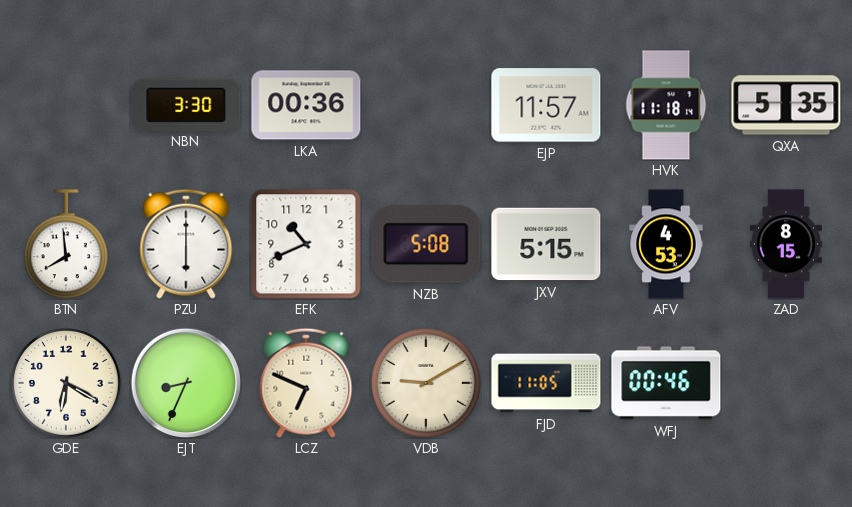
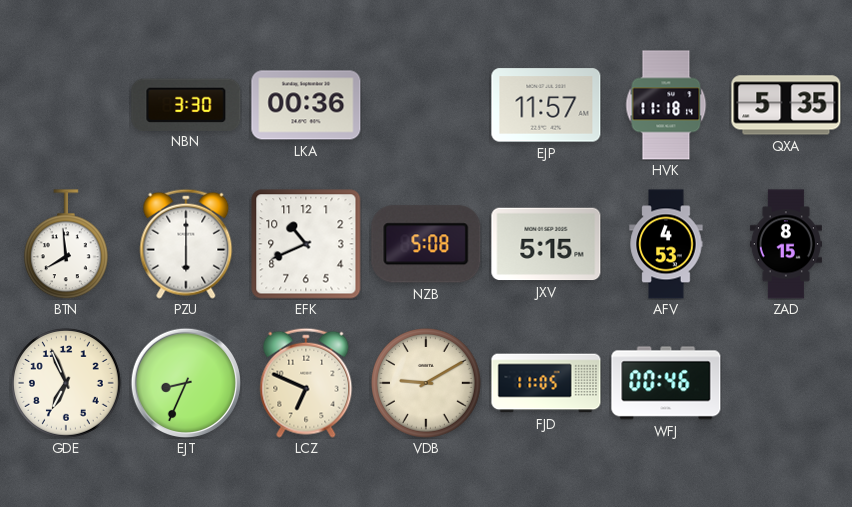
GDE: 6:20 -> 6:56
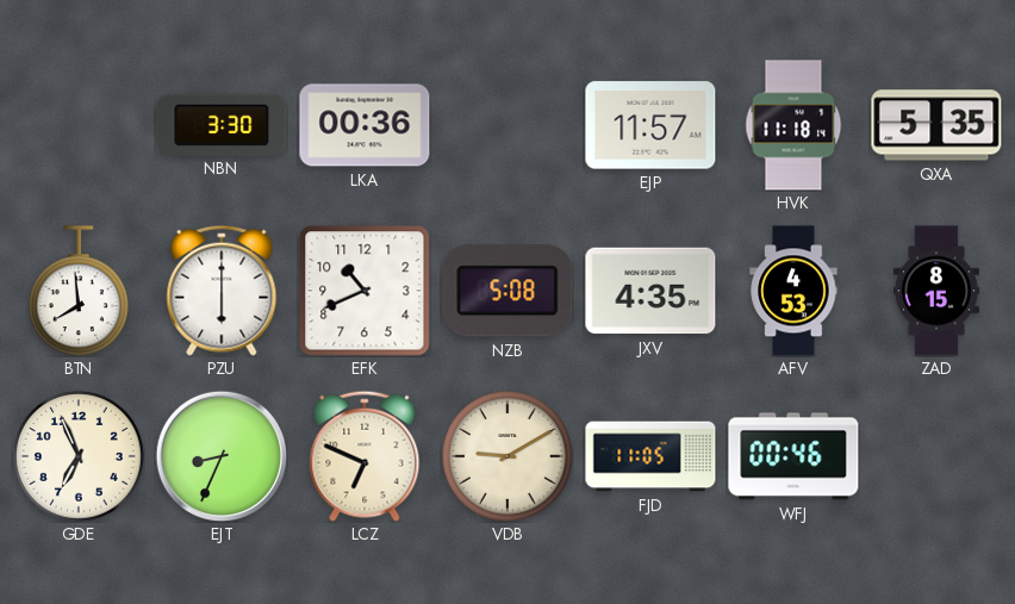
JXV: 5:15 -> 4:35
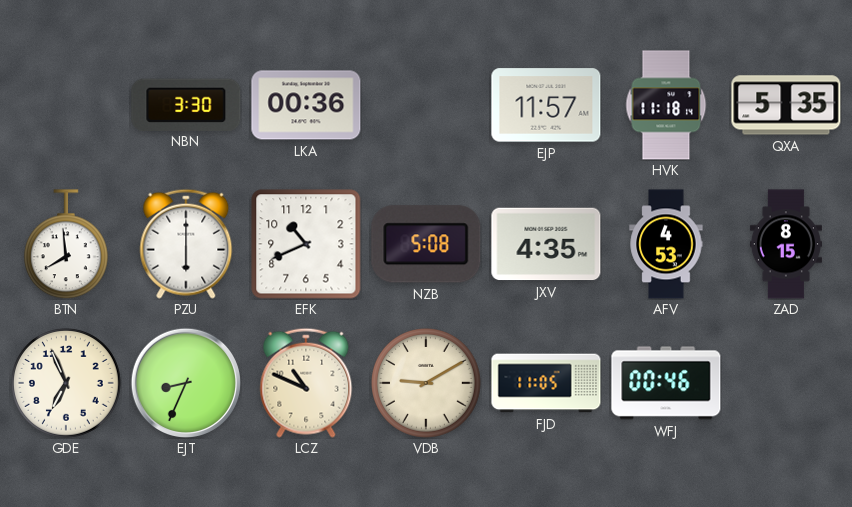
LCZ: 6:49 -> 10:49
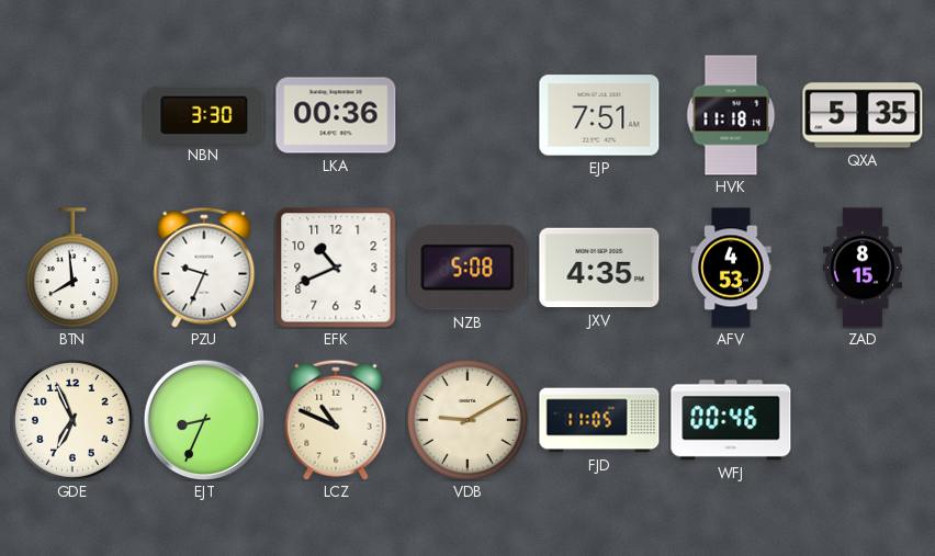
EJP: 11:57 -> 7:51
PZU: 6:00 -> 9:34
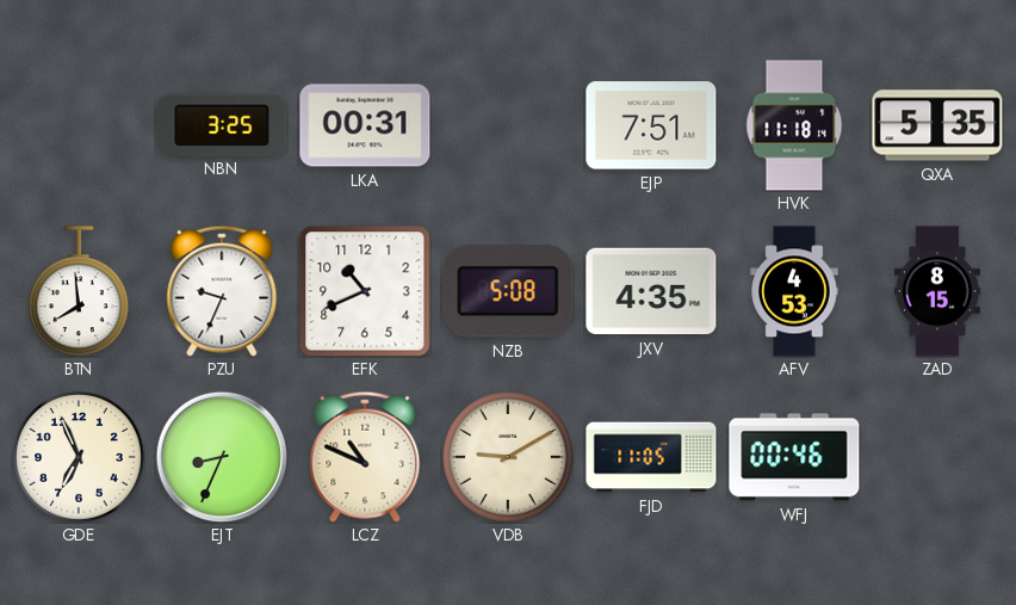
NBN: 3:30 -> 3:25
LKA: 00:36 -> 00:31
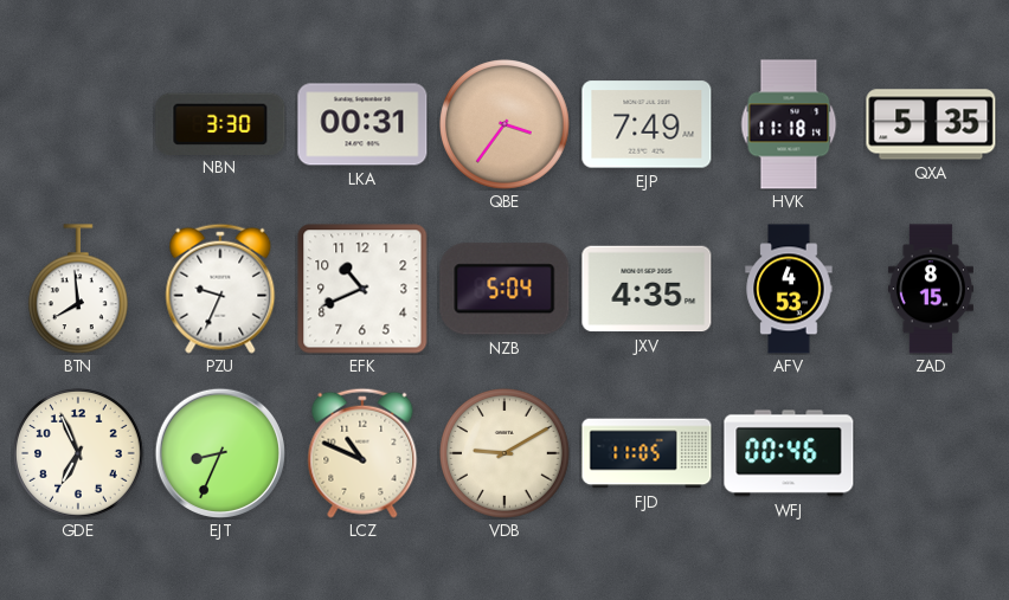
NBN: 3:25 -> 3:30
QBE: none -> 3:36
EJP: 7:51 -> 7:49
NZB: 5:08 -> 5:04
